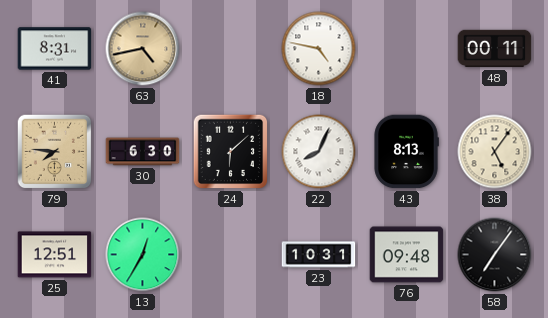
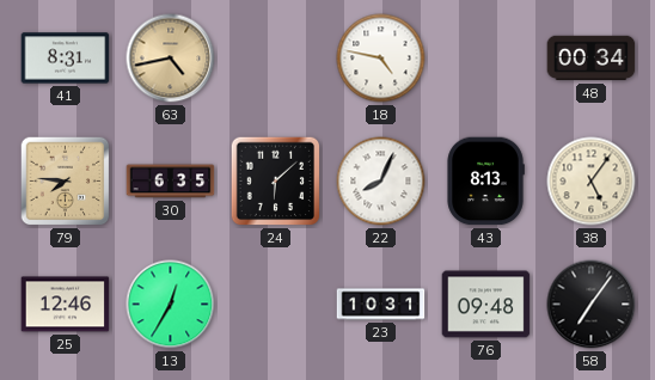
48: 00:11 -> 00:34
30: 6:30 -> 6:35
25: 12:51 -> 12:46
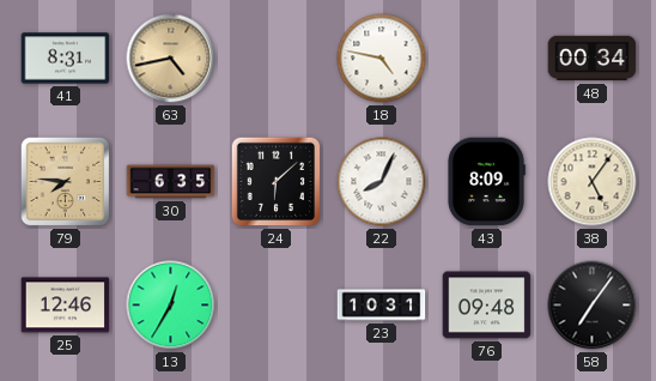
43: 8:13 -> 8:09
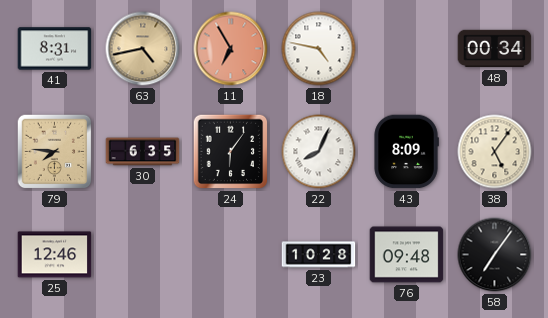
11: none -> 6:55
24: 6:08 -> 6:06
13: 12:35 -> none
23: 10:31 -> 10:28
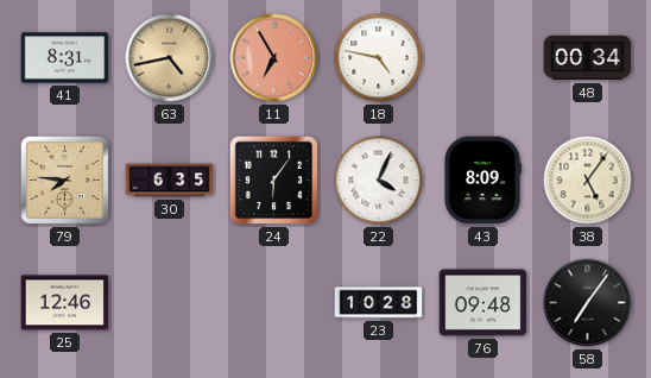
22: 8:04 -> 4:04
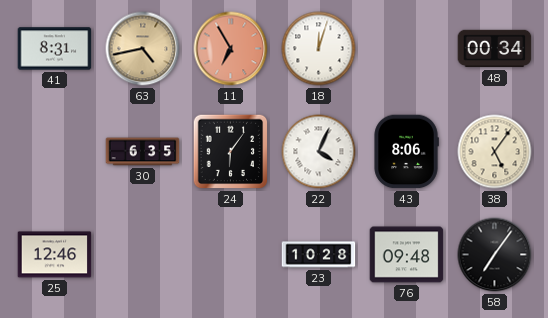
18: 4:47 -> 12:03
79: 7:46 -> none
43: 8:09 -> 8:06
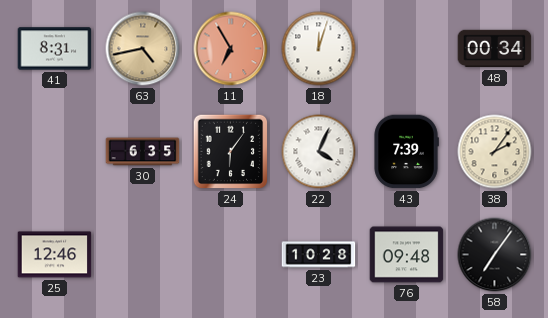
43: 8:06 -> 7:39
38: 5:06 -> 2:06
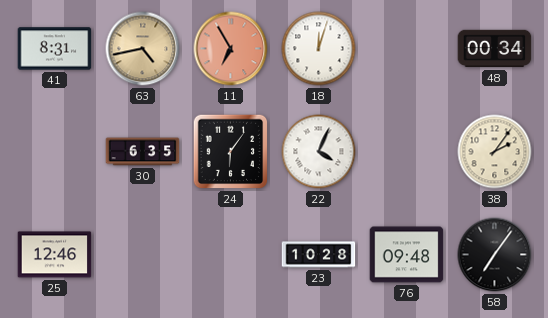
43: 7:39 -> none
